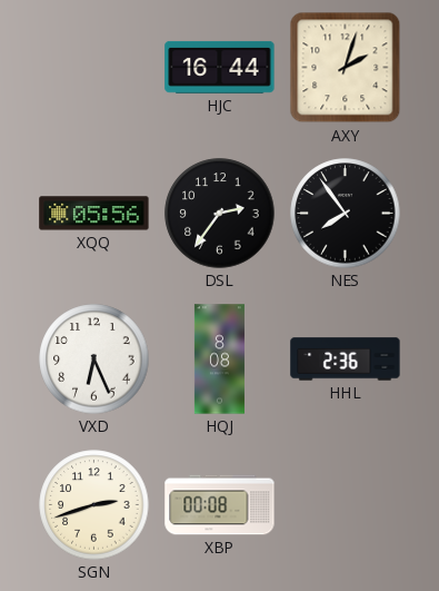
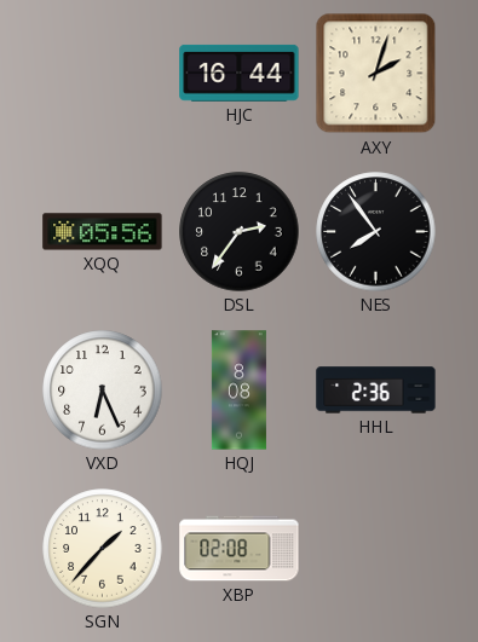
SGN: 2:42 -> 1:37
XBP: 00:08 -> 02:08
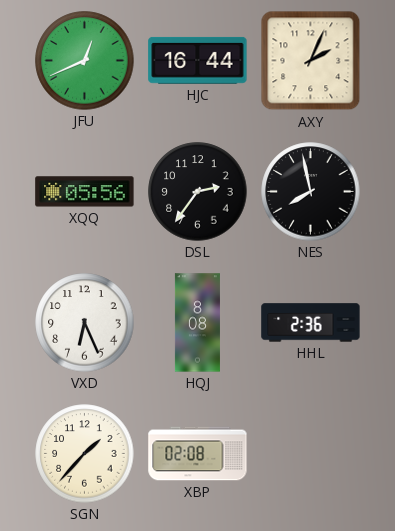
JFU: none -> 12:41
AXY: 2:03 -> 2:04
NES: 7:54 -> 7:58
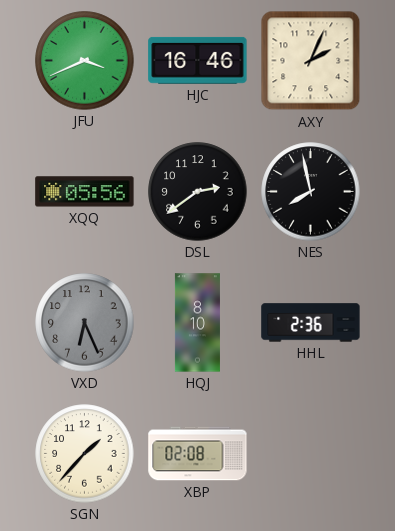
JFU: 12:41 -> 3:41
HJC: 16:44 -> 16:46
DSL: 2:36 -> 2:39
VXD dial: white -> grey
HQJ: 8:08 -> 8:10
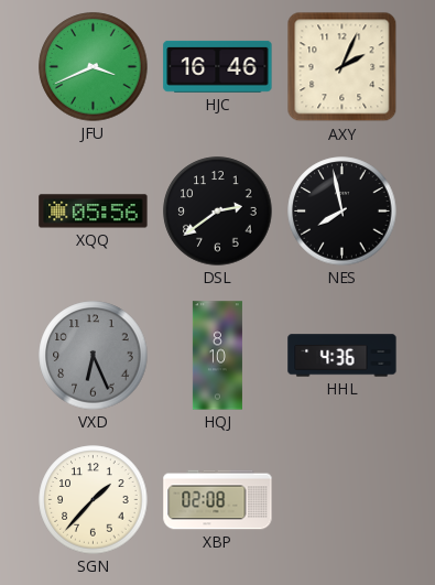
HHL: 2:36 -> 4:36
